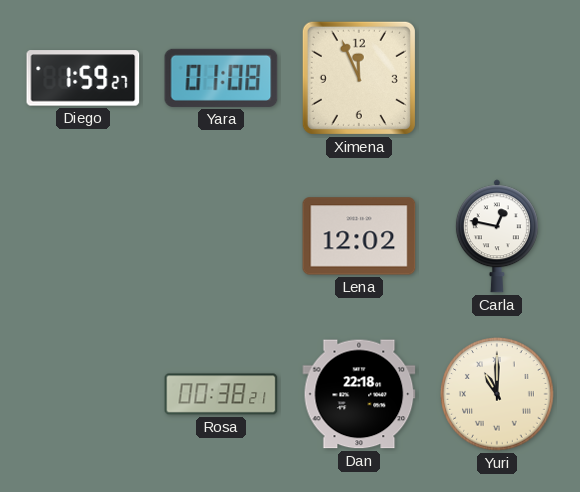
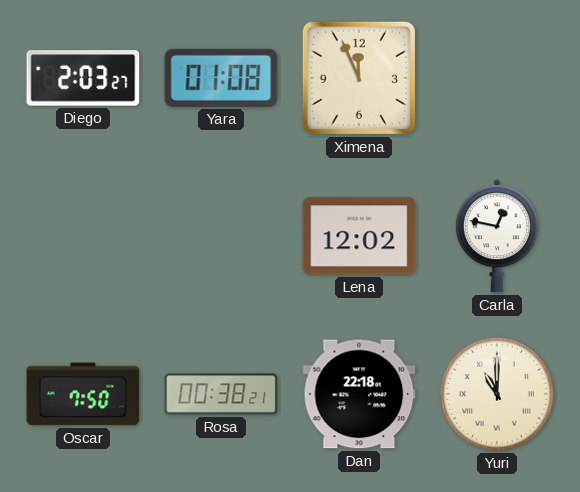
Diego: 1:59 -> 2:03
Oscar: none -> 7:50
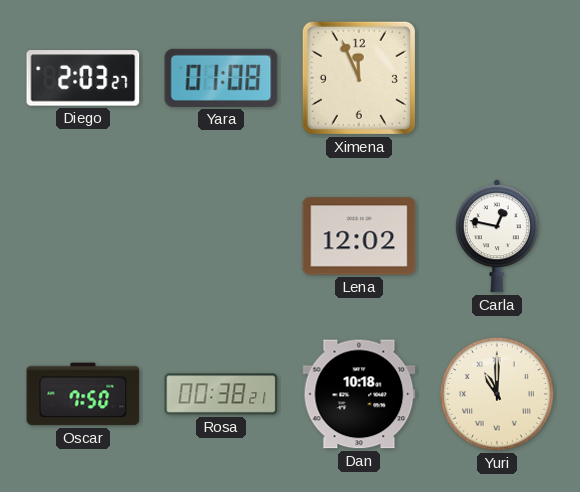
Dan: 22:18 -> 10:18
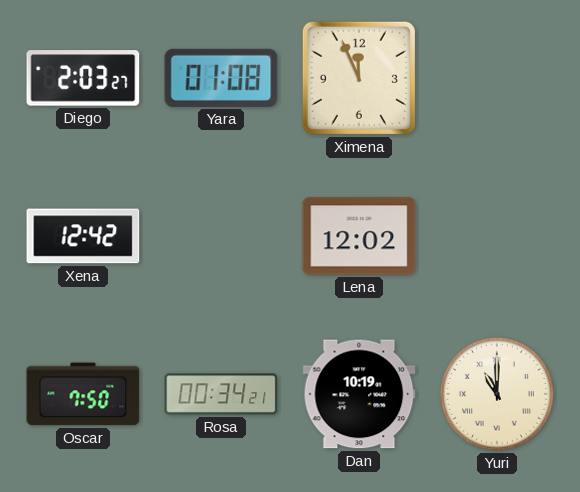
Xena: none -> 12:42
Carla: 12:47 -> none
Rosa: 00:38 -> 00:34
Dan: 10:18 -> 10:19
